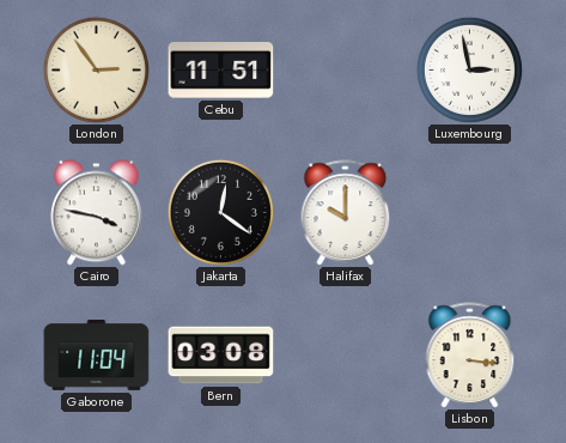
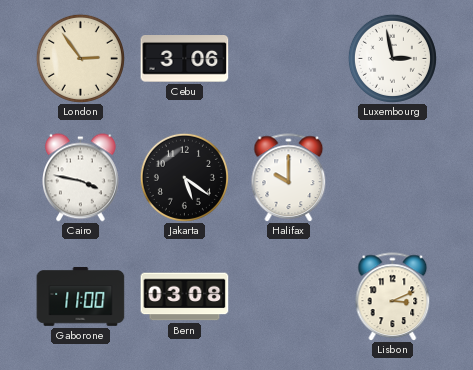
Cebu: 11:51 -> 3:06
Jakarta: 12:21 -> 5:21
Gaborone: 11:04 -> 11:00
Lisbon: 3:16 -> 3:11
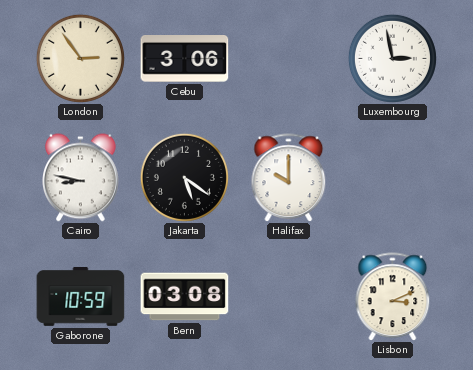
Cairo: 3:47 -> 8:47
Gaborone: 11:00 -> 10:59
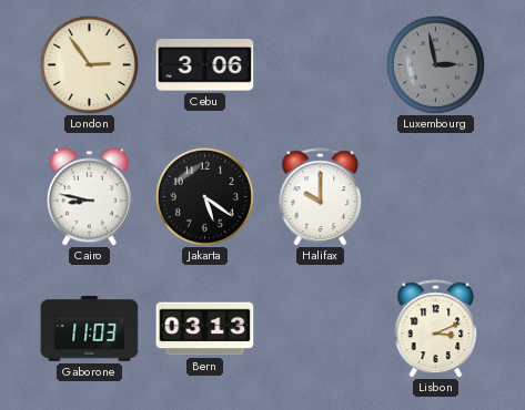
Luxembourg dial: white -> grey
Gaborone: 10:59 -> 11:03
Bern: 03:08 -> 03:13
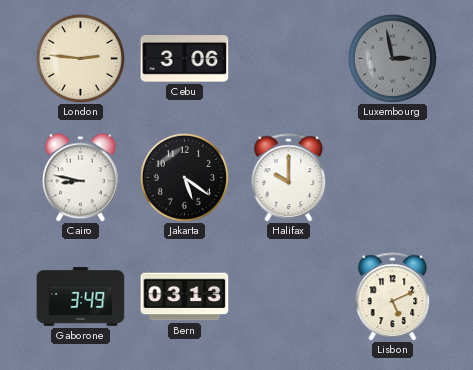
London: 2:54 -> 2:46
Gaborone: 11:03 -> 3:49
Lisbon: 3:11 -> 5:11
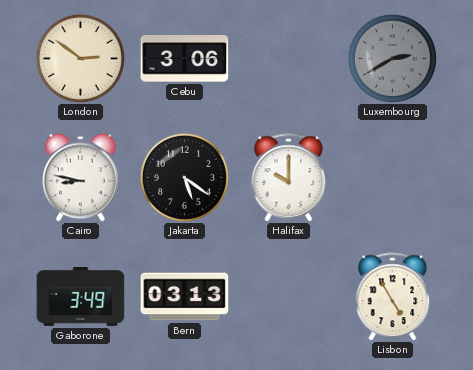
London: 2:46 -> 2:51
Luxembourg: 2:58 -> 2:40
Lisbon: 5:11 -> 4:55
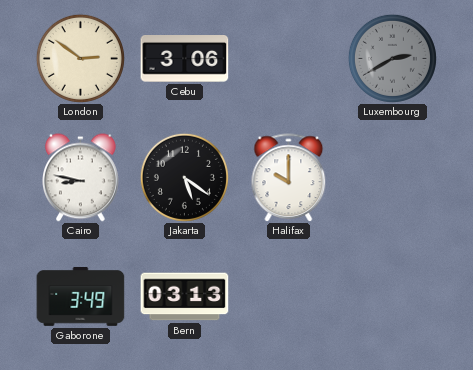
Lisbon: 4:55 -> none
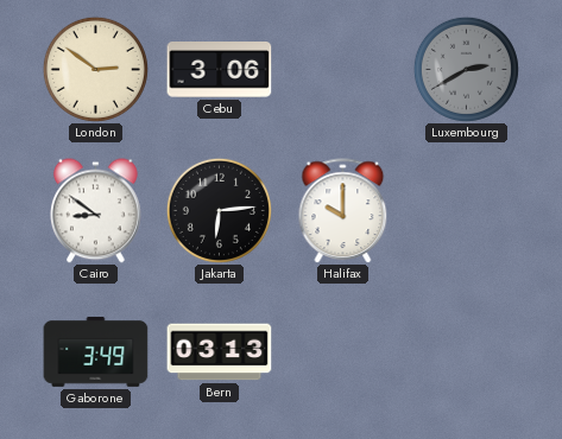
Cairo: 8:47 -> 8:51
Jakarta: 5:21 -> 6:14
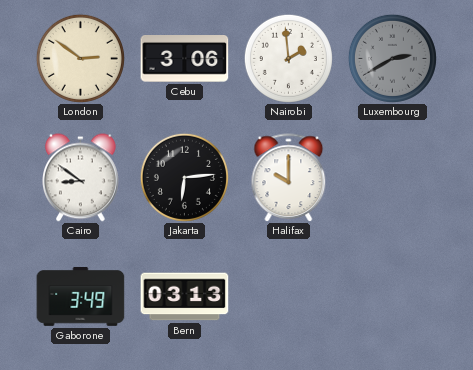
Nairobi: none -> 1:59
